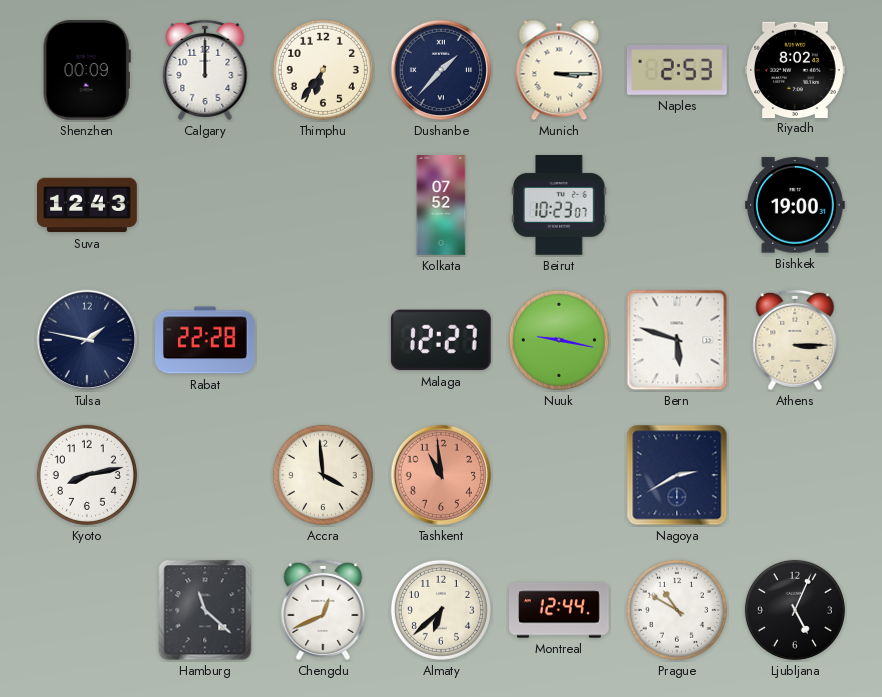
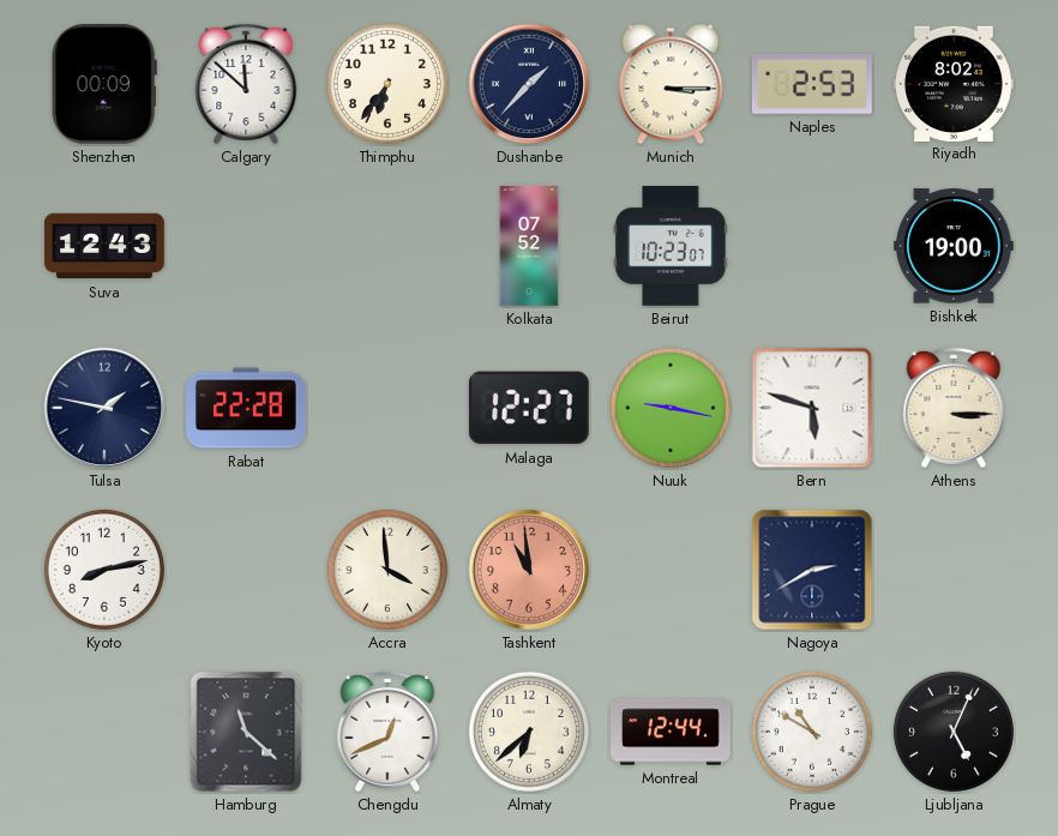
Calgary: 12:00 -> 11:52
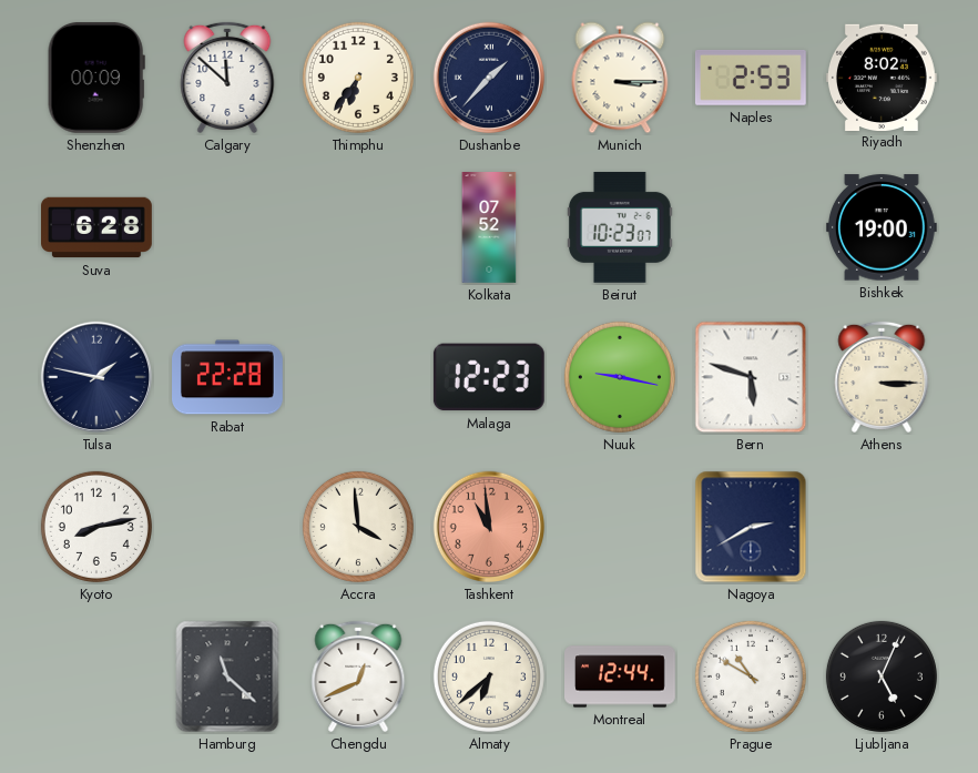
Suva: 12:43 -> 6:28
Malaga: 12:27 -> 12:23
